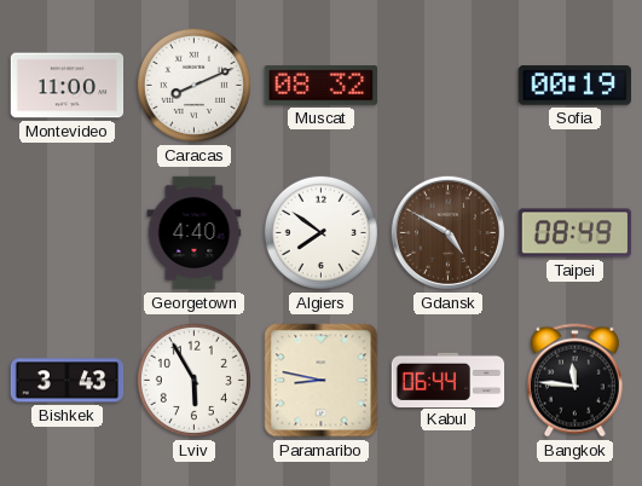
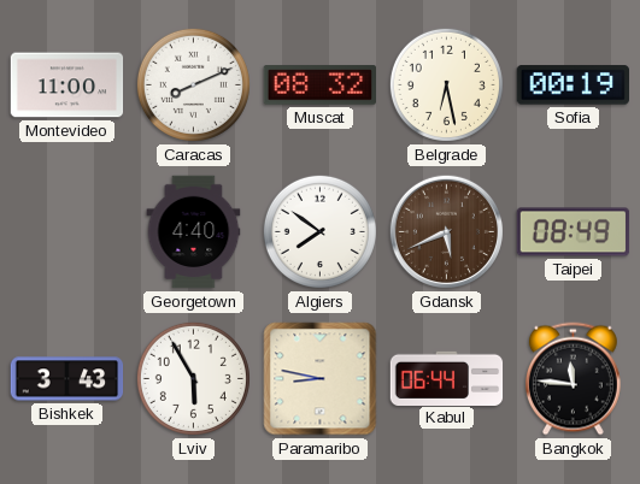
Belgrade: none -> 6:28
Gdansk: 4:50 -> 5:41
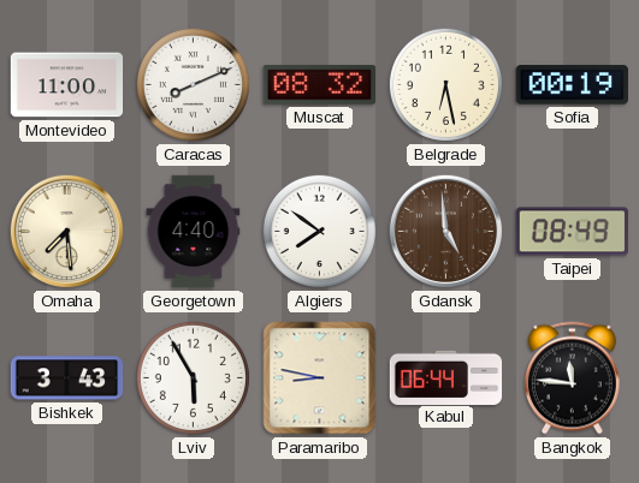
Omaha: none -> 7:29
Gdansk: 5:41 -> 4:59
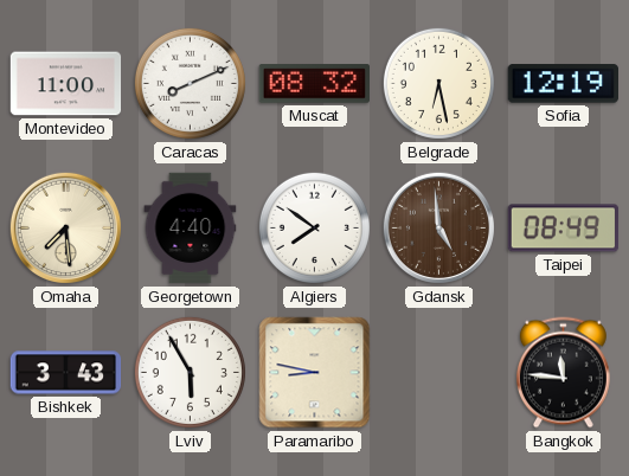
Sofia: 00:19 -> 12:19
Kabul: 06:44 -> none
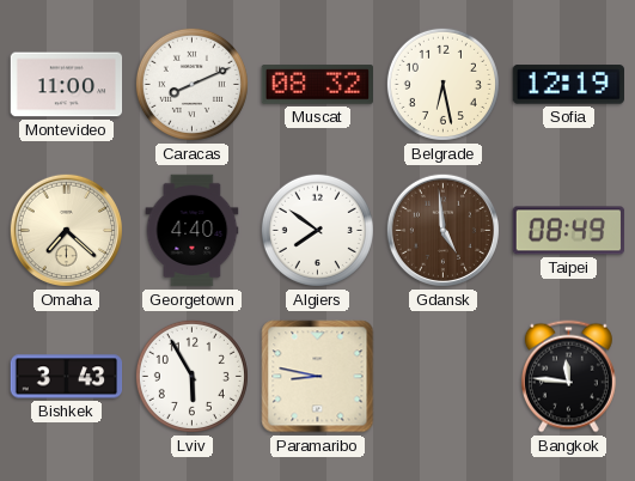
Omaha: 7:29 -> 7:22
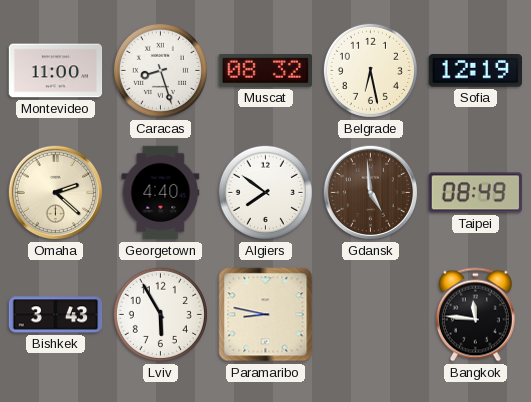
Caracas: 8:11 -> 8:27
Omaha: 7:22 -> 2:22
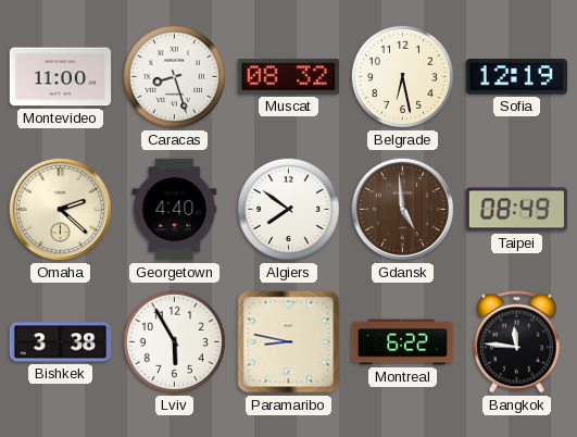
Bishkek: 3:43 -> 3:38
Montreal: none -> 6:22
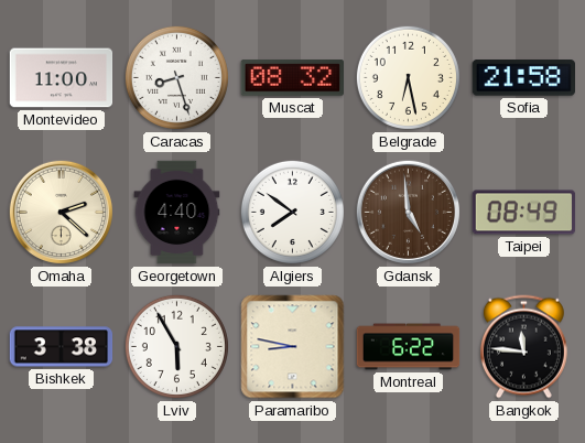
Sofia: 12:19 -> 21:58
